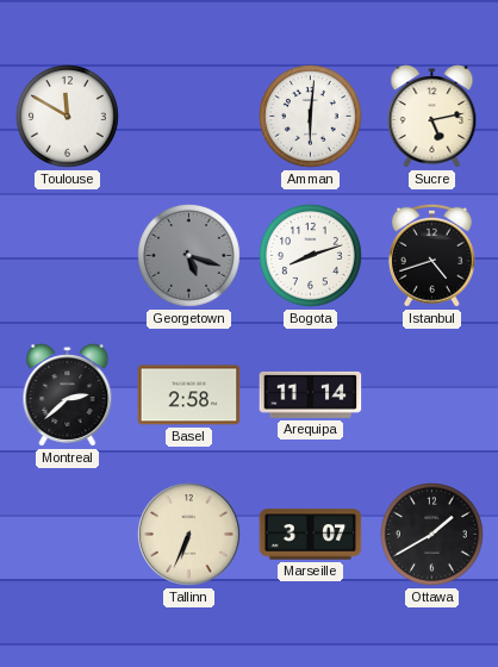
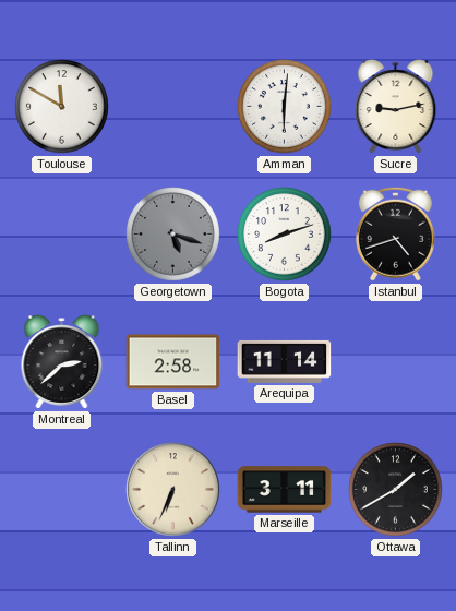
Sucre: 5:13 -> 9:13
Marseille: 3:07 -> 3:11
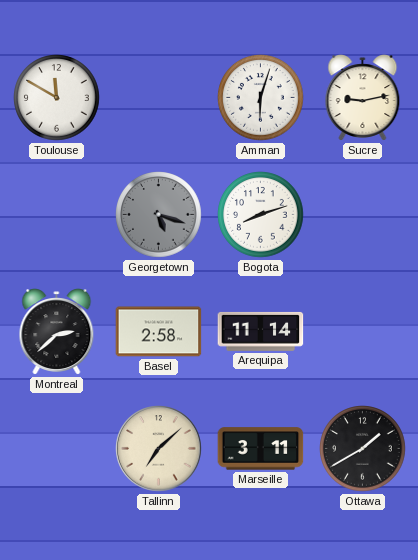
Amman: 6:01 -> 6:03
Istanbul: 4:42 -> none
Tallinn: 6:34 -> 7:08
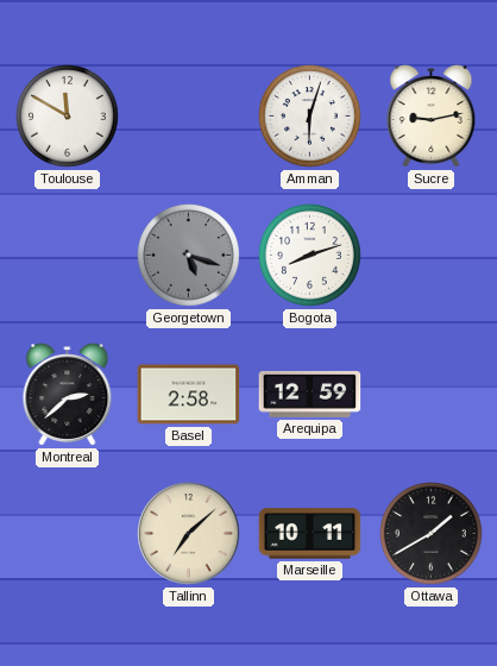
Arequipa: 11:14 -> 12:59
Marseille: 3:11 -> 10:11
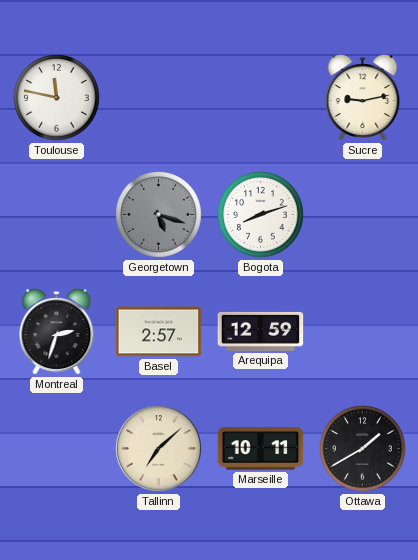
Toulouse: 11:50 -> 11:47
Amman: 6:03 -> none
Montreal: 2:38 -> 2:33
Basel: 2:58 -> 2:57
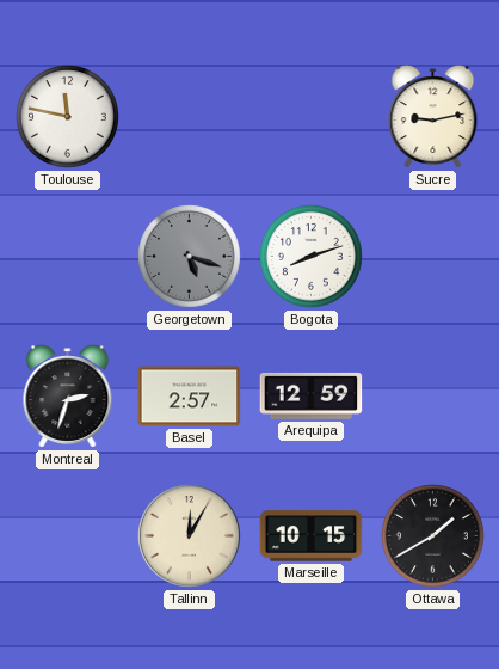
Tallinn: 7:08 -> 12:05
Marseille: 10:11 -> 10:15
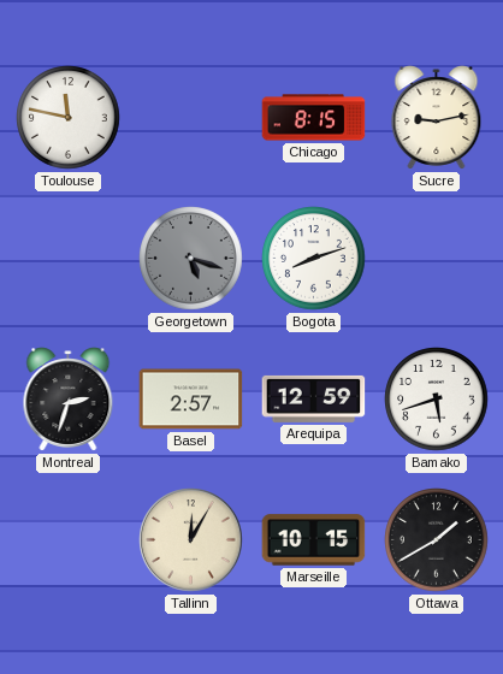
Chicago: none -> 8:15
Bamako: none -> 5:42
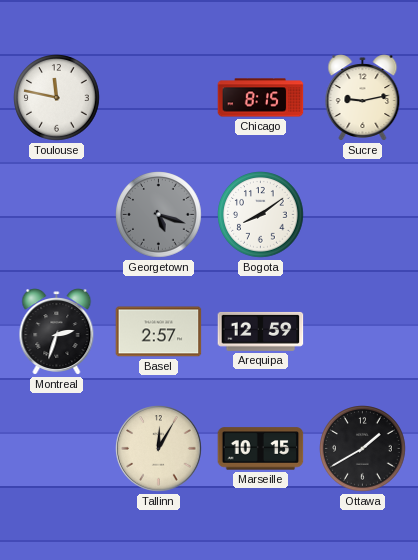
Bogota: 8:12 -> 8:09
Bamako: 5:42 -> none
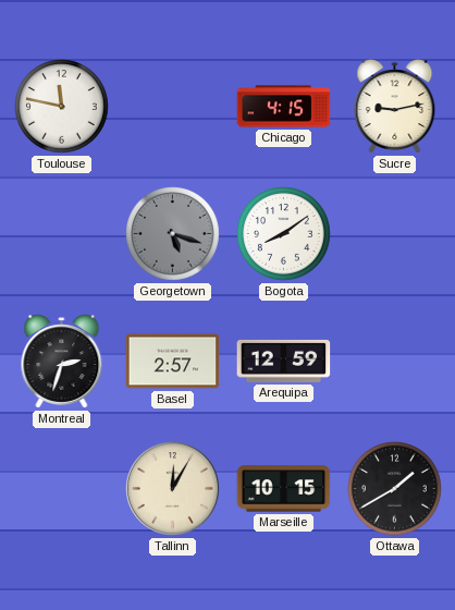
Chicago: 8:15 -> 4:15
